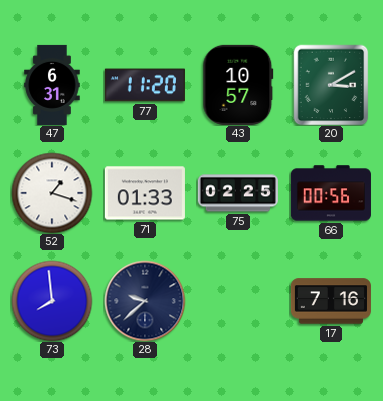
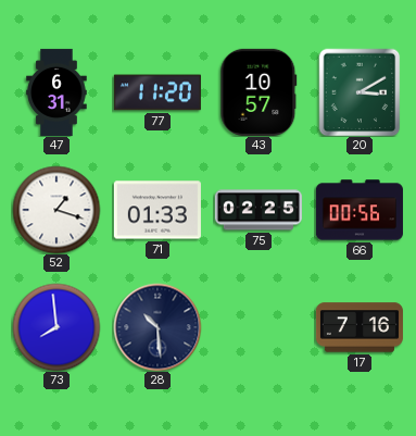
28: 9:38 -> 10:29
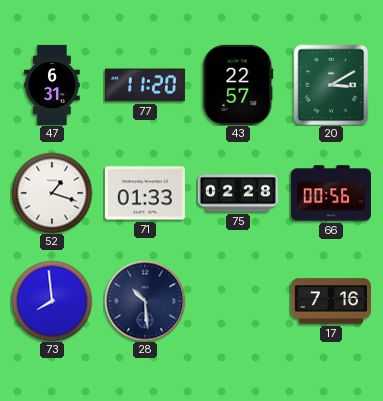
43: 10:57 -> 22:57
75: 02:25 -> 02:28
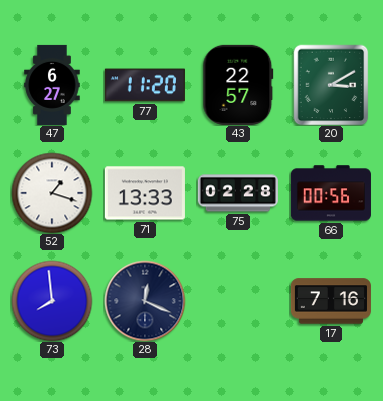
47: 6:31 -> 6:27
71: 01:33 -> 13:33
28: 10:29 -> 12:19
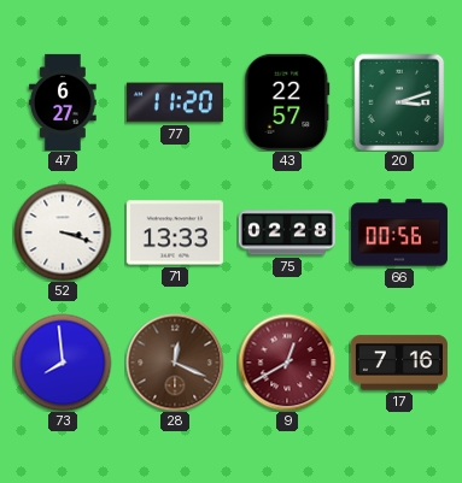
20: 3:10 -> 3:12
52: 1:18 -> 3:18
28 dial: navy -> brown
9: none -> 12:40
